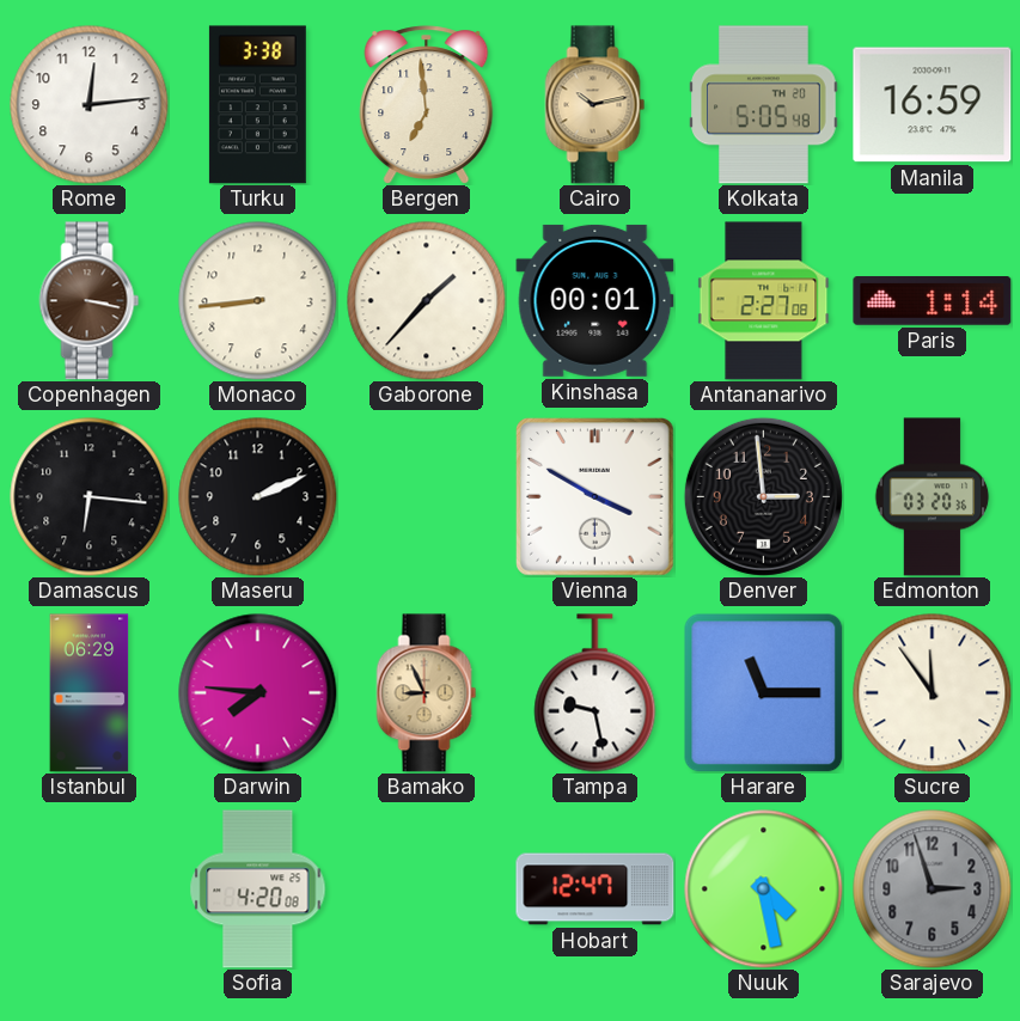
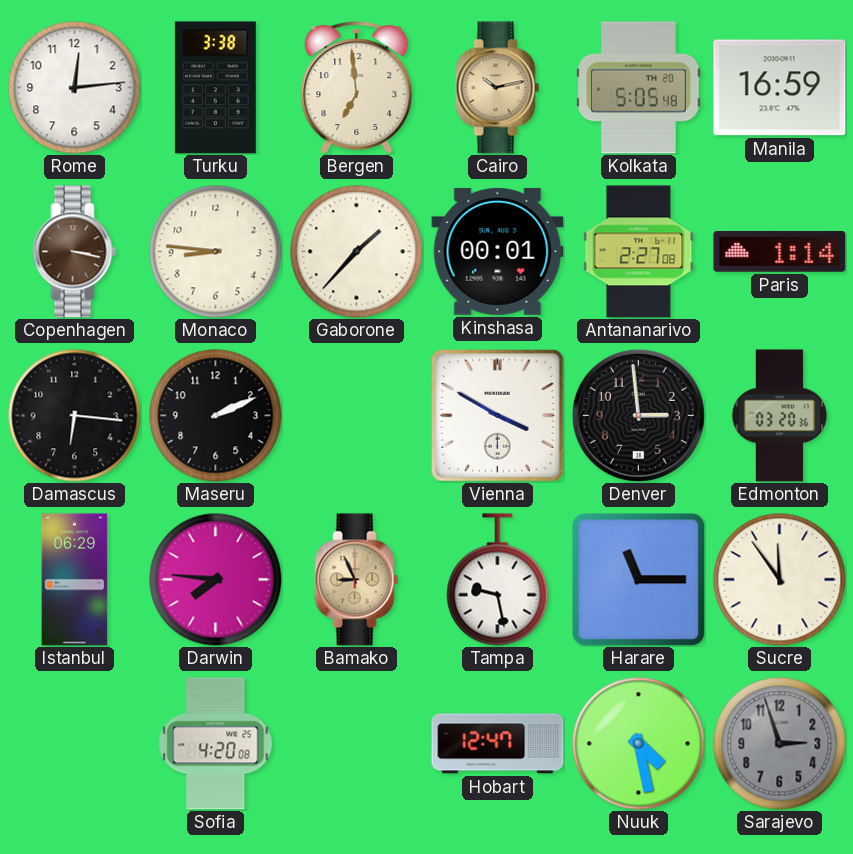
Monaco: 8:44 -> 8:46
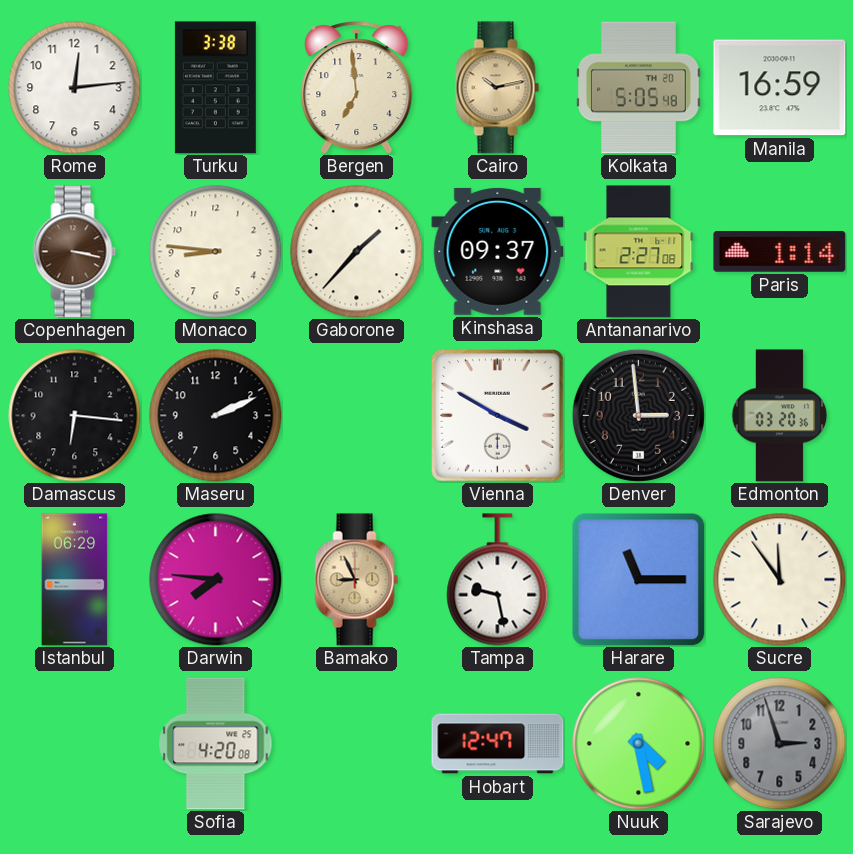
Kinshasa: 00:01 -> 09:37
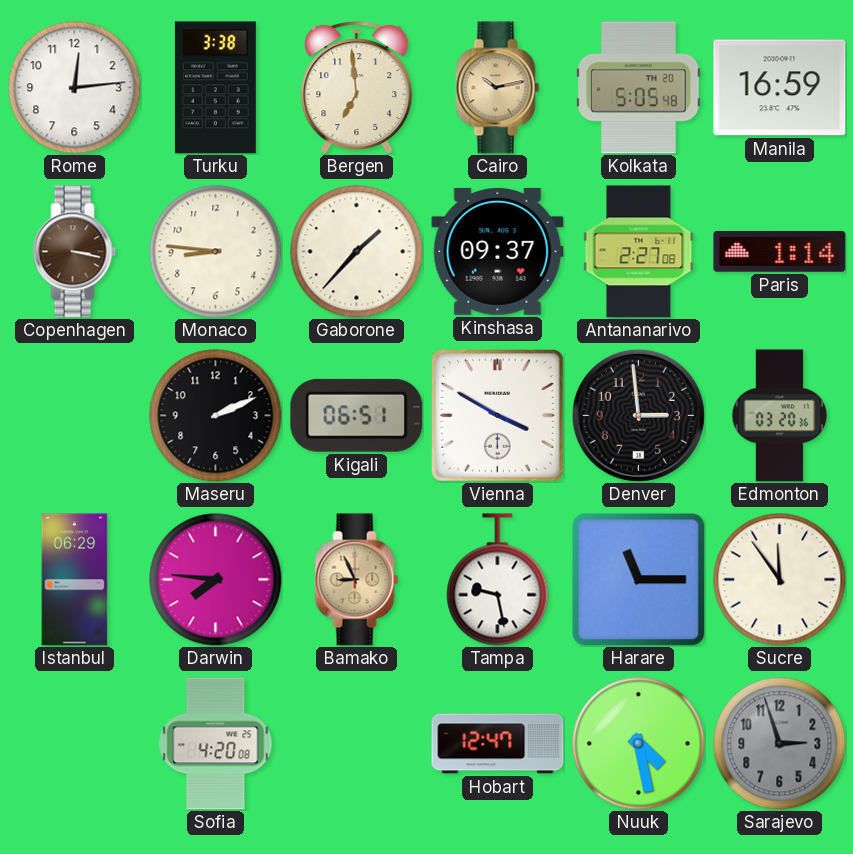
Damascus: 6:16 -> none
Kigali: none -> 06:51
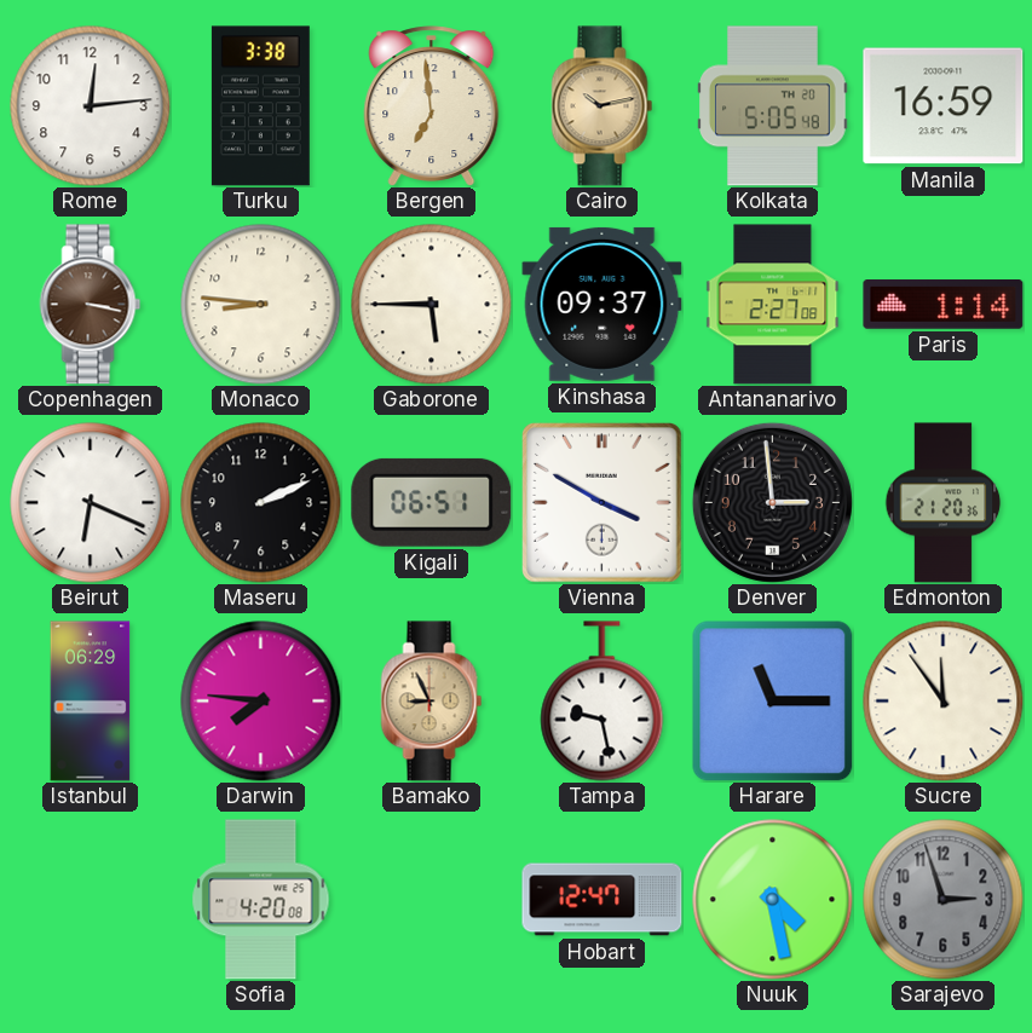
Gaborone: 1:37 -> 5:45
Beirut: none -> 6:19
Edmonton: 03:20 -> 21:20
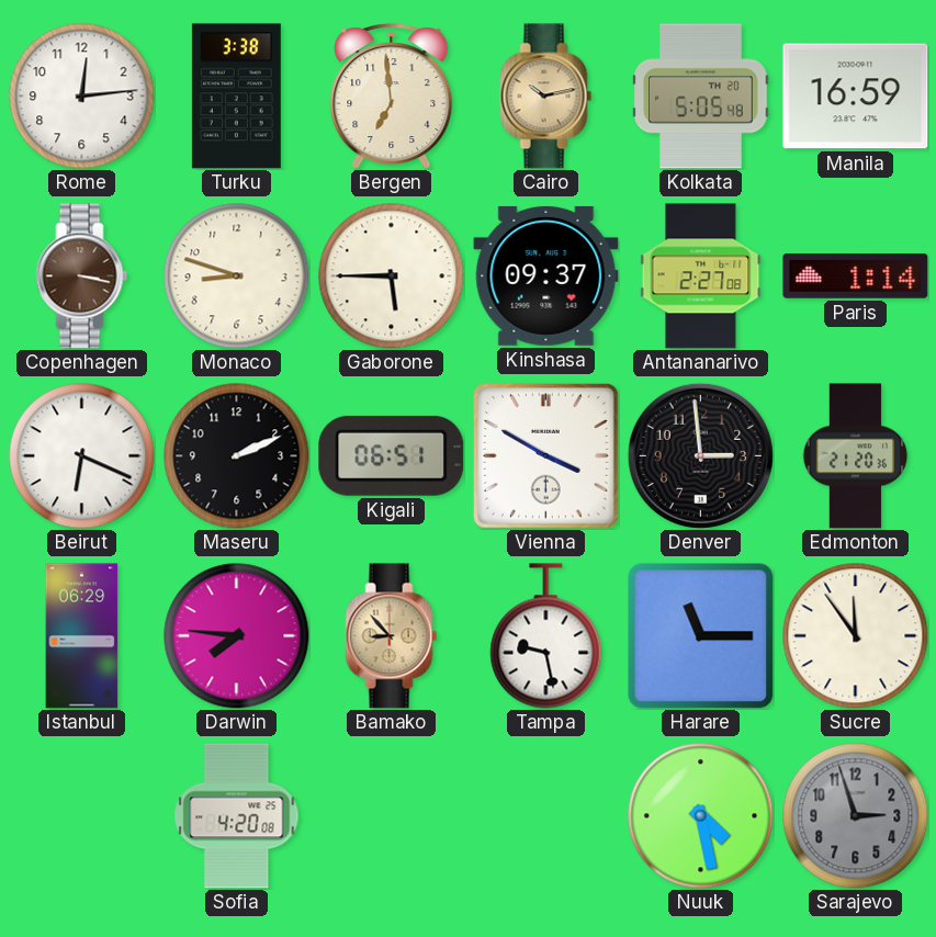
Monaco: 8:46 -> 8:48
Bamako: 8:56 -> 8:53
Hobart: 12:47 -> none
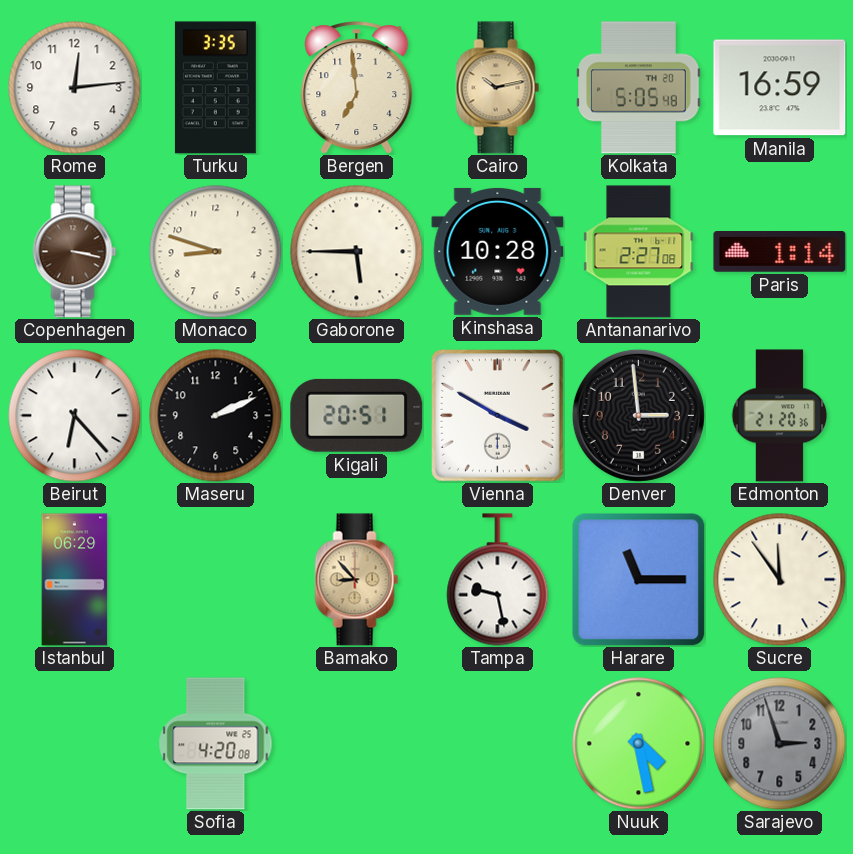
Turku: 3:38 -> 3:35
Kinshasa: 09:37 -> 10:28
Beirut: 6:19 -> 6:23
Kigali: 06:51 -> 20:51
Darwin: 7:46 -> none
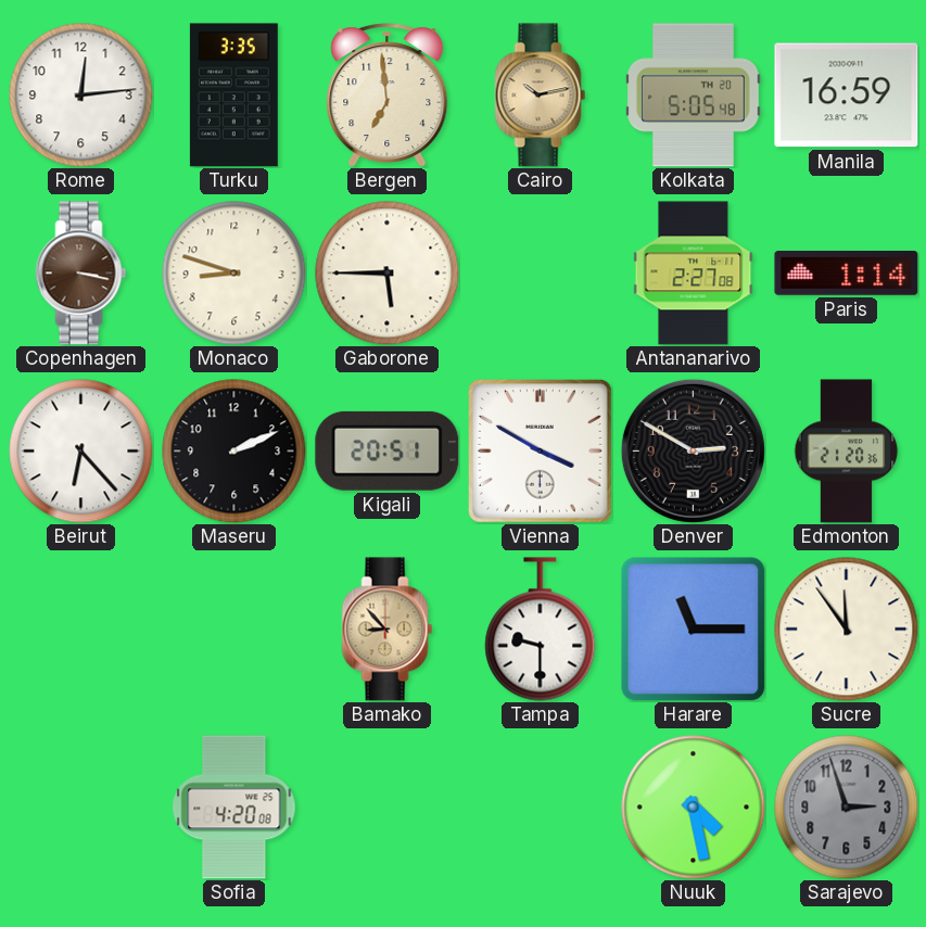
Kinshasa: 10:28 -> none
Denver: 2:59 -> 2:50
Istanbul: 06:29 -> none
Tampa: 9:28 -> 9:30
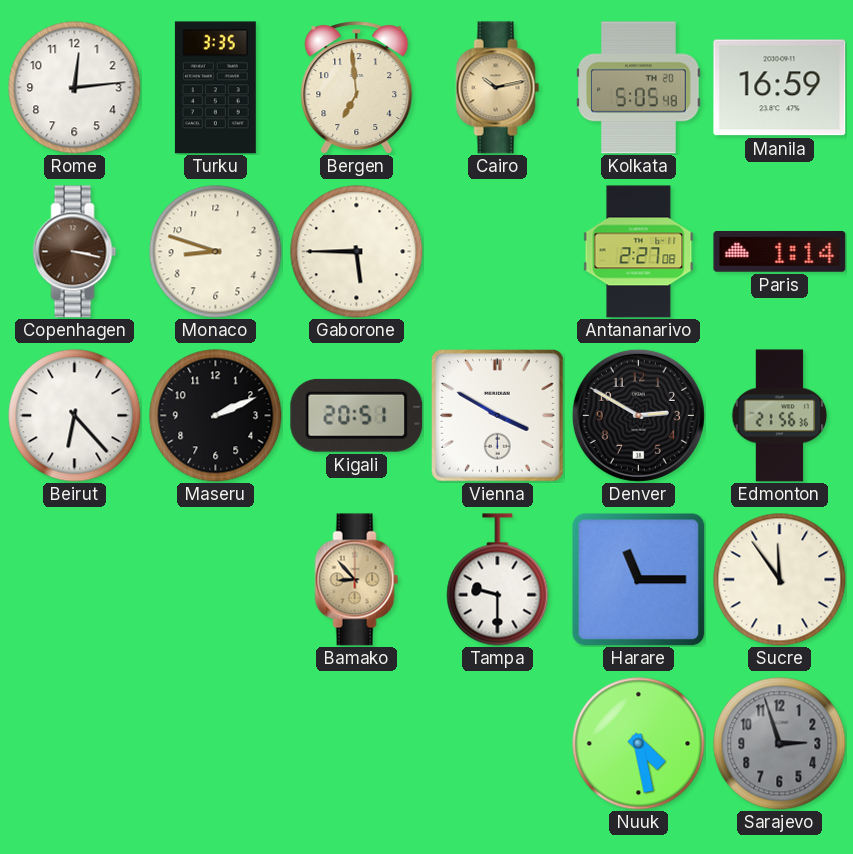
Edmonton: 21:20 -> 21:56
Sofia: 4:20 -> none
